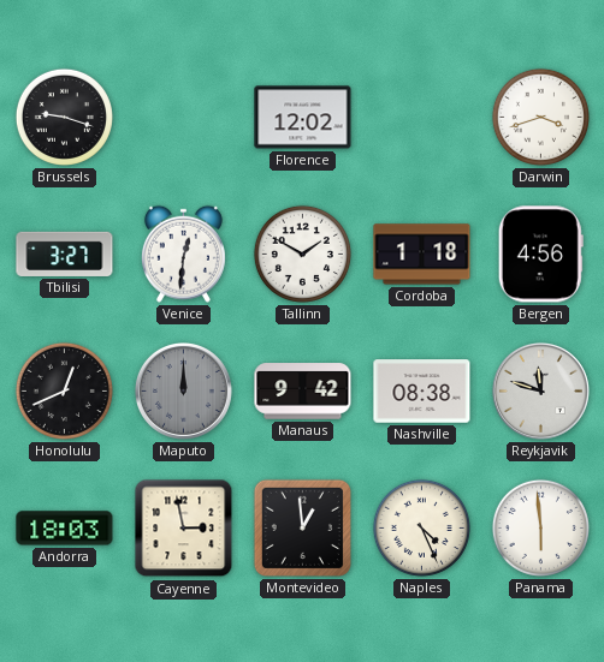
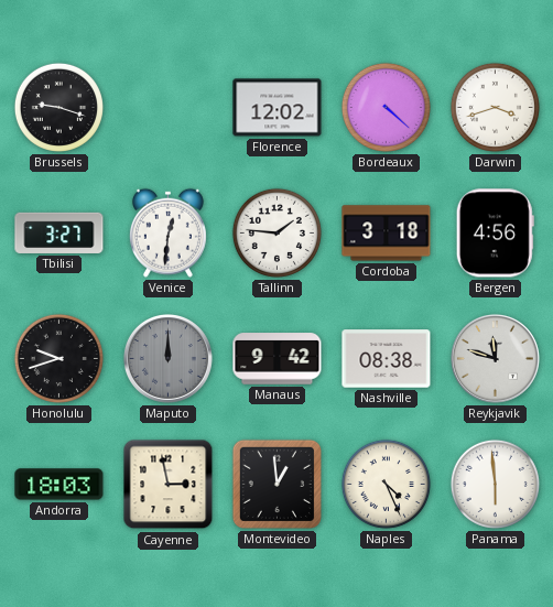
Bordeaux: none -> 4:22
Tallinn: 1:50 -> 1:46
Cordoba: 1:18 -> 3:18
Honolulu: 12:41 -> 9:42
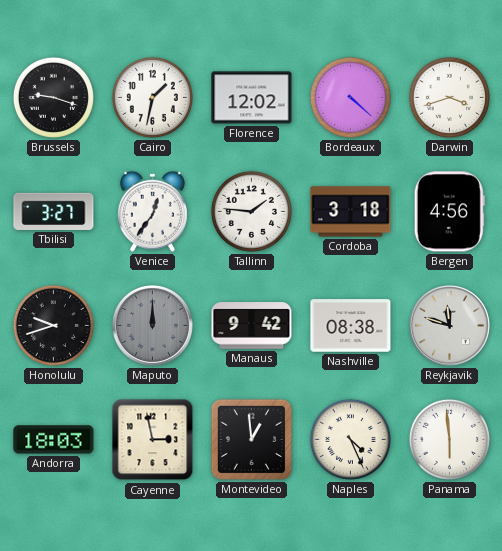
Cairo: none -> 1:32
Venice: 12:31 -> 12:36
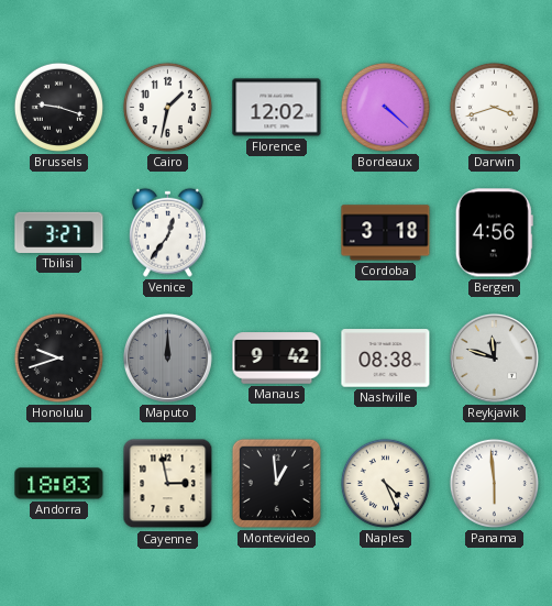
Tallinn: 1:46 -> none
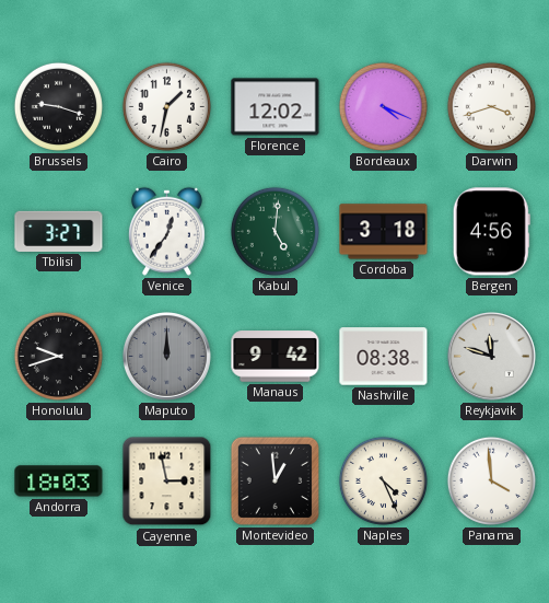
Bordeaux: 4:22 -> 4:19
Kabul: none -> 5:01
Panama: 5:59 -> 3:59
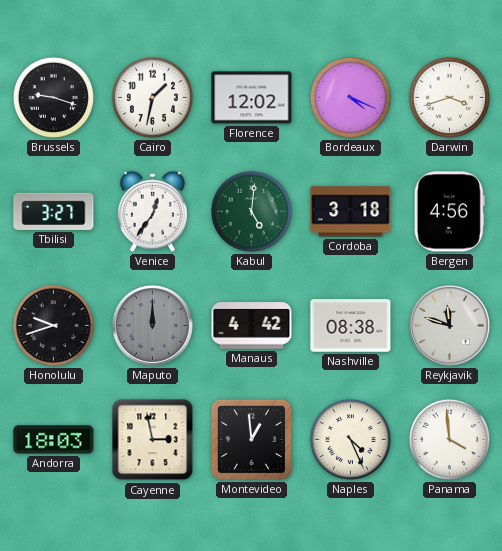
Manaus: 9:42 -> 4:42
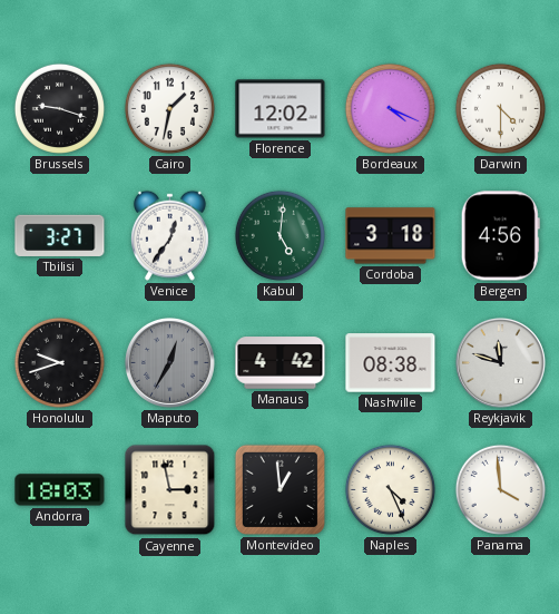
Darwin: 3:42 -> 4:30
Maputo: 12:00 -> 12:35
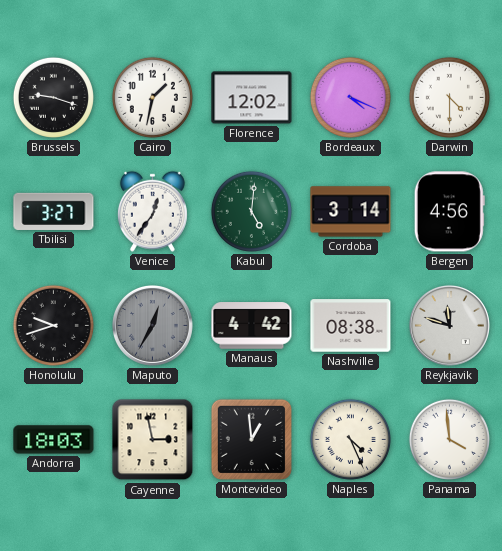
Cordoba: 3:18 -> 3:14
